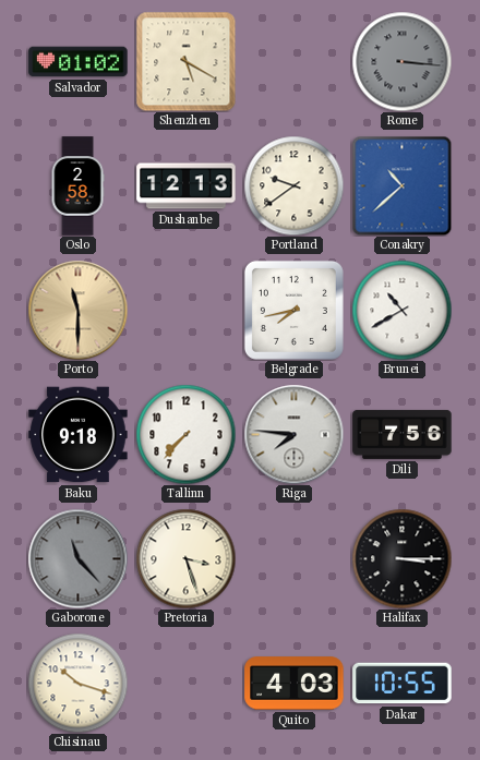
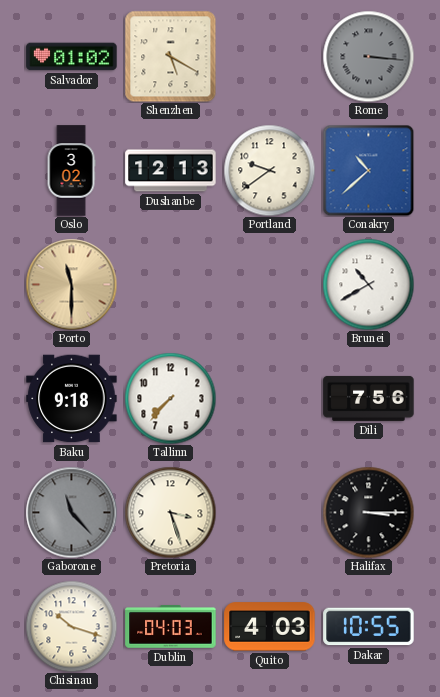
Oslo: 2:58 -> 3:02
Belgrade: 7:43 -> none
Riga: 7:46 -> none
Dublin: none -> 04:03
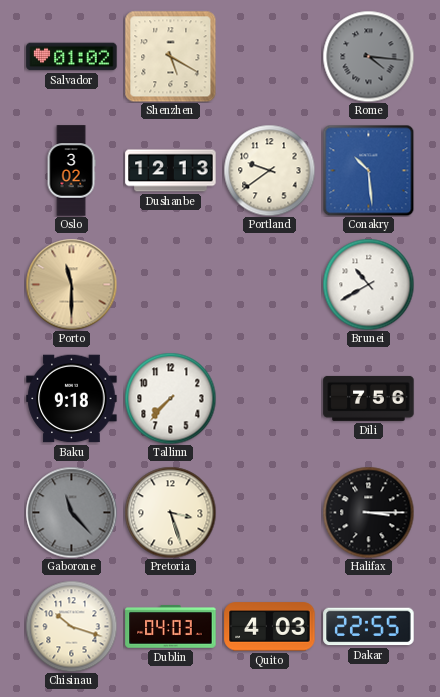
Rome: 3:16 -> 4:16
Conakry: 10:38 -> 10:29
Dakar: 10:55 -> 22:55
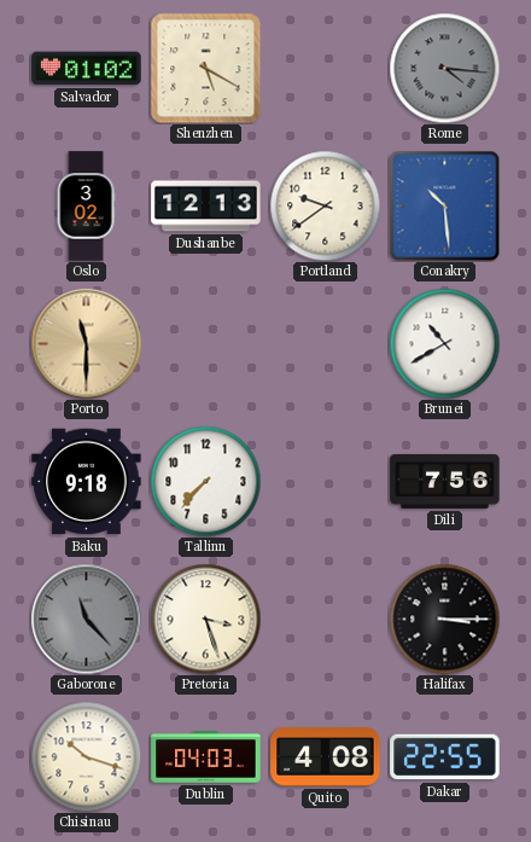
Quito: 4:03 -> 4:08
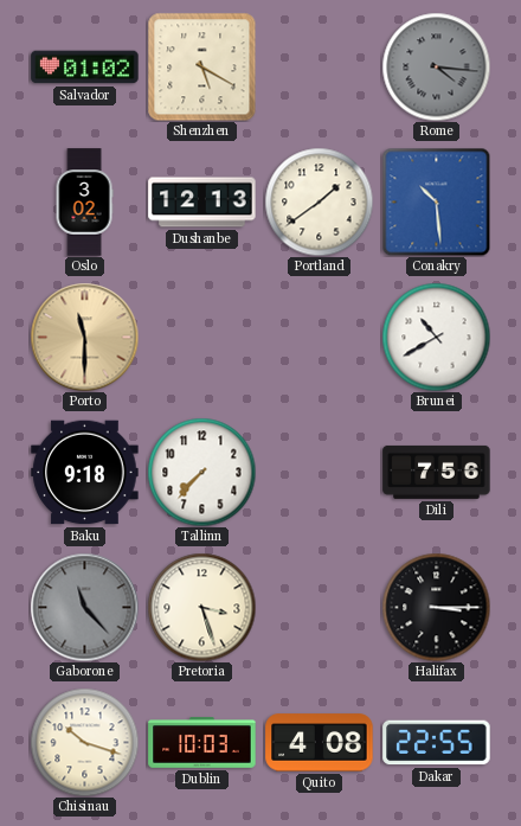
Portland: 9:39 -> 1:39
Dublin: 04:03 -> 10:03
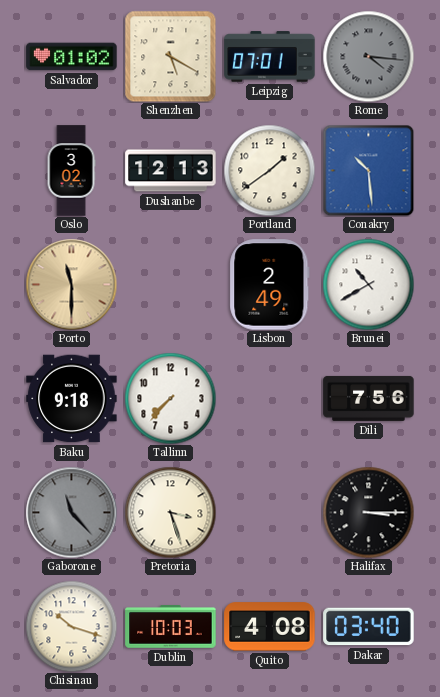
Leipzig: none -> 07:01
Lisbon: none -> 2:49
Dakar: 22:55 -> 03:40
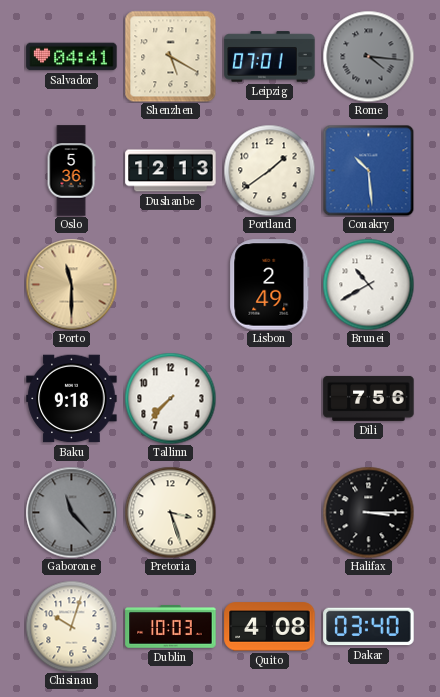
Salvador: 01:02 -> 04:41
Oslo: 3:02 -> 5:36
Chisinau: 10:18 -> 10:03
